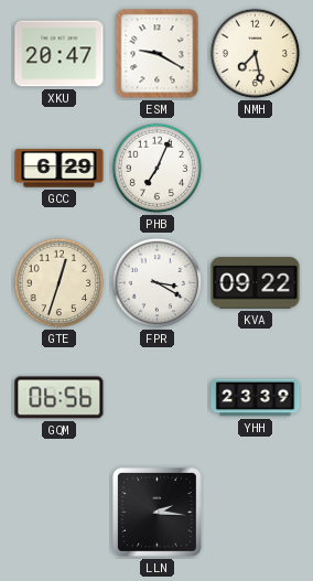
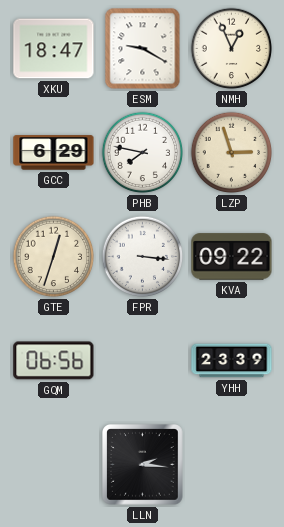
XKU: 20:47 -> 18:47
NMH: 7:28 -> 12:56
PHB: 7:04 -> 7:47
LZP: none -> 2:57
FPR: 3:20 -> 3:16
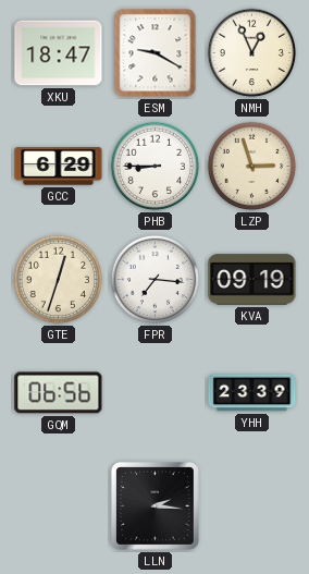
PHB: 7:47 -> 8:45
FPR: 3:16 -> 7:16
KVA: 09:22 -> 09:19
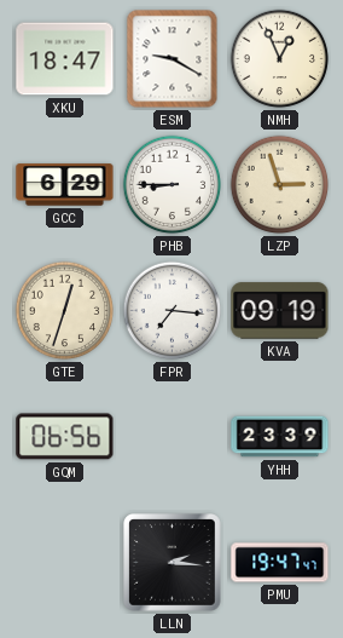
PMU: none -> 19:47
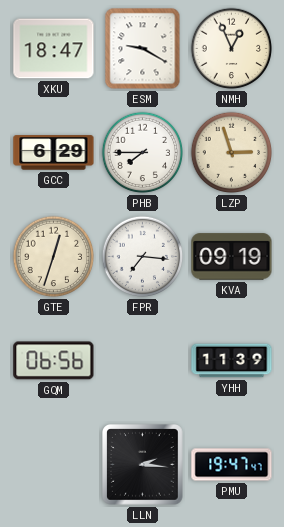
PHB: 8:45 -> 7:45
YHH: 23:39 -> 11:39
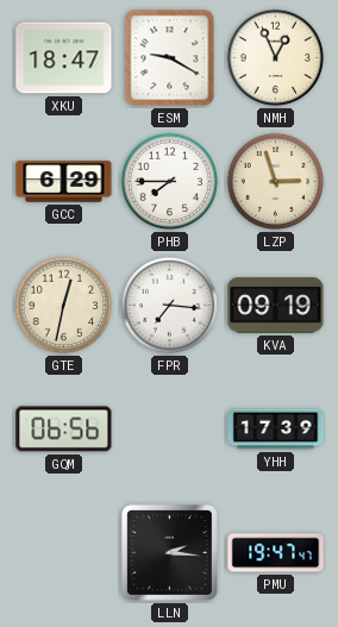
GTE: 12:33 -> 12:32
YHH: 11:39 -> 17:39
